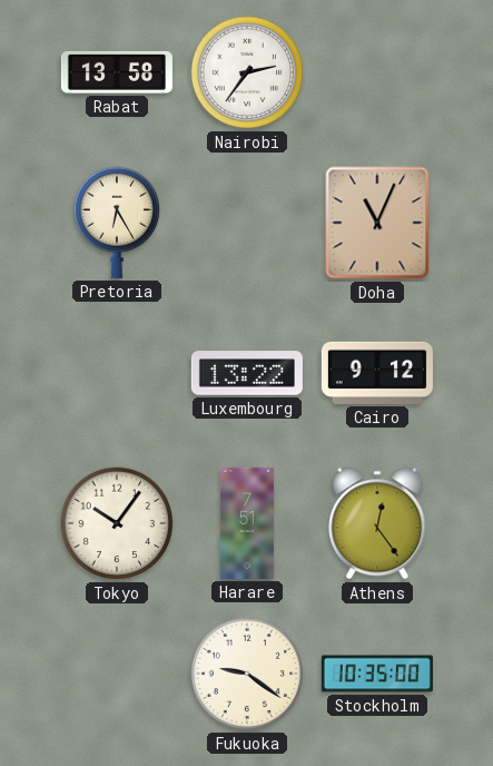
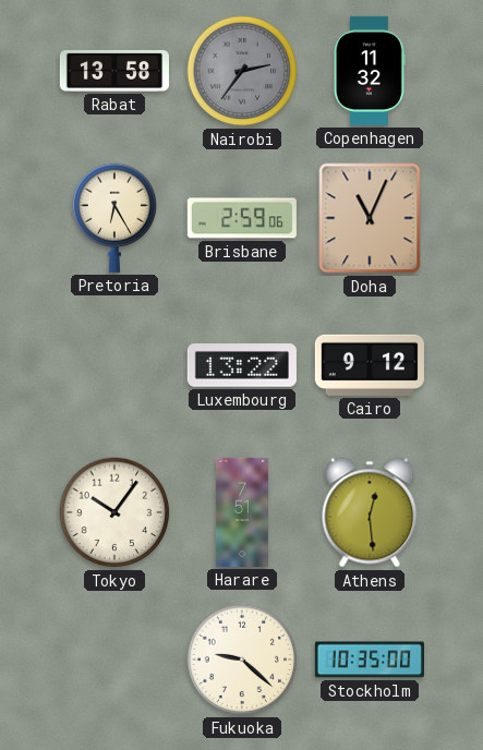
Nairobi dial: white -> grey
Copenhagen: none -> 11:32
Brisbane: none -> 2:59
Athens: 12:24 -> 12:29
Fukuoka: 9:21 -> 9:22
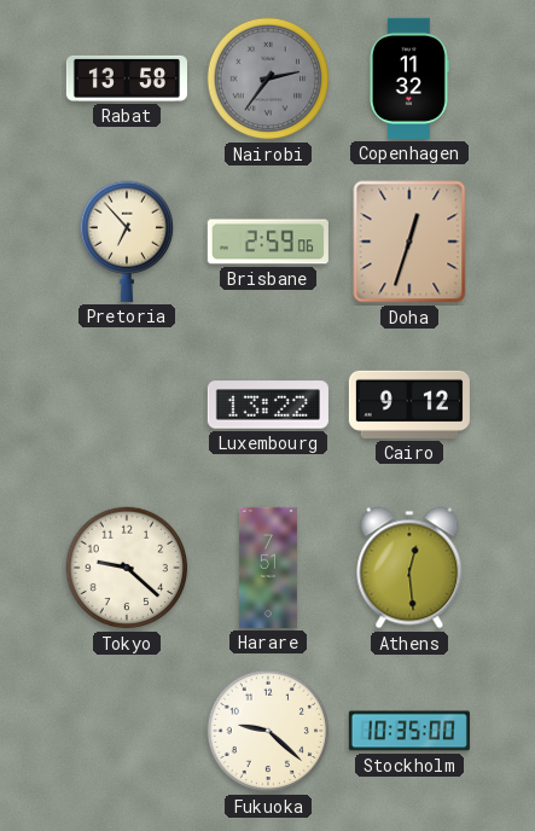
Pretoria: 6:25 -> 6:53
Doha: 11:04 -> 12:33
Tokyo: 10:06 -> 9:22
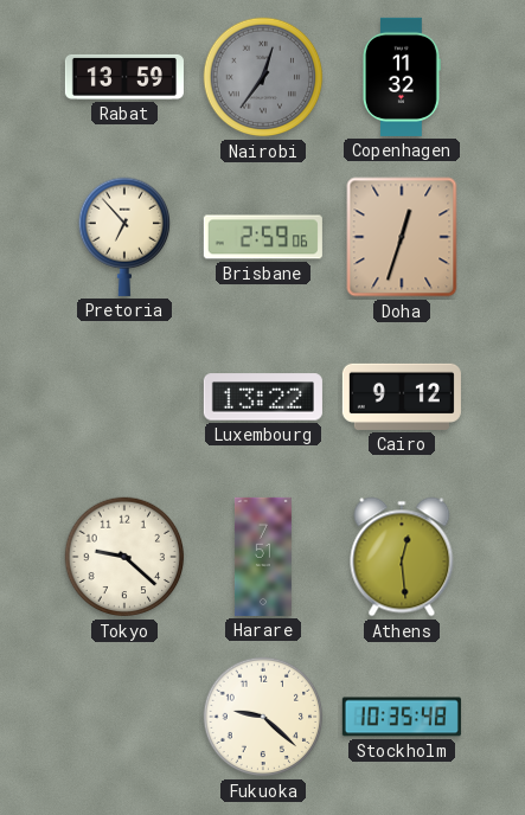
Rabat: 13:58 -> 13:59
Nairobi: 2:36 -> 12:36
Stockholm: 10:35:00 -> 10:35:48
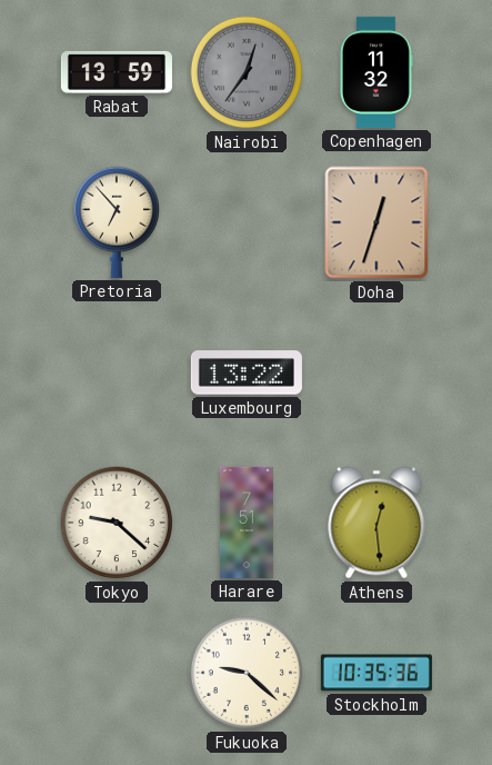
Brisbane: 2:59 -> none
Cairo: 9:12 -> none
Stockholm: 10:35:48 -> 10:35:36
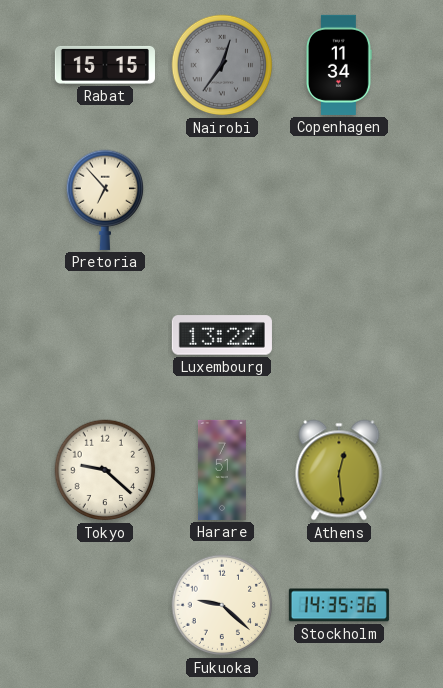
Rabat: 13:59 -> 15:15
Copenhagen: 11:32 -> 11:34
Doha: 12:33 -> none
Stockholm: 10:35 -> 14:35
